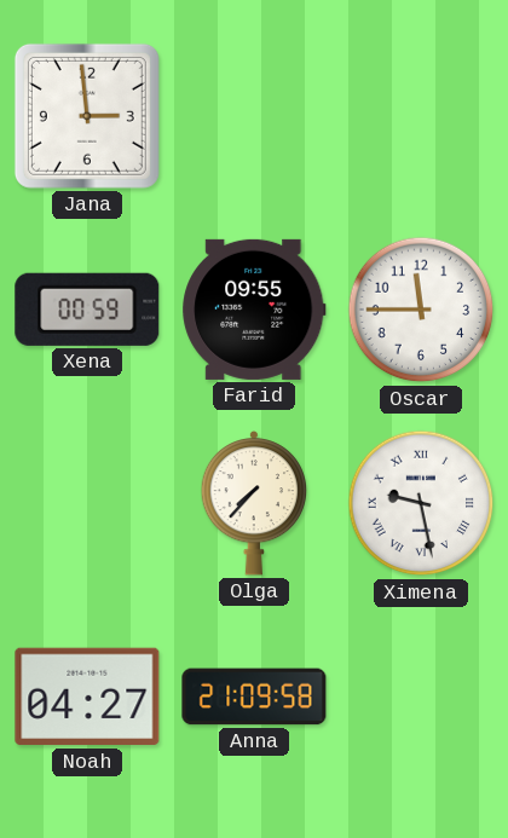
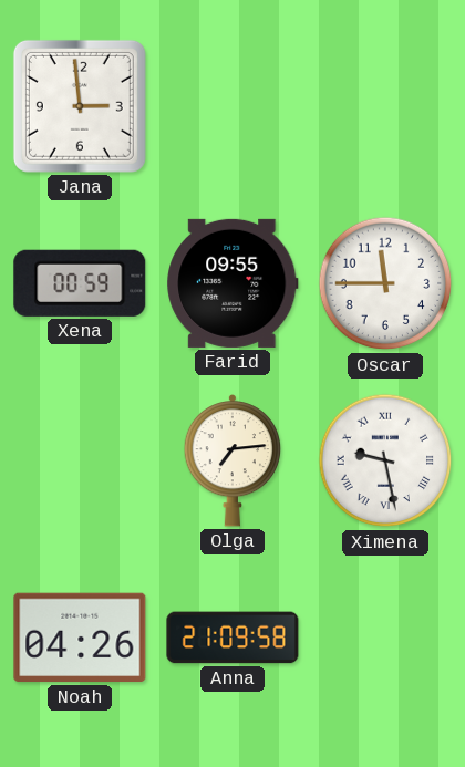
Olga: 7:37 -> 7:14
Noah: 04:27 -> 04:26
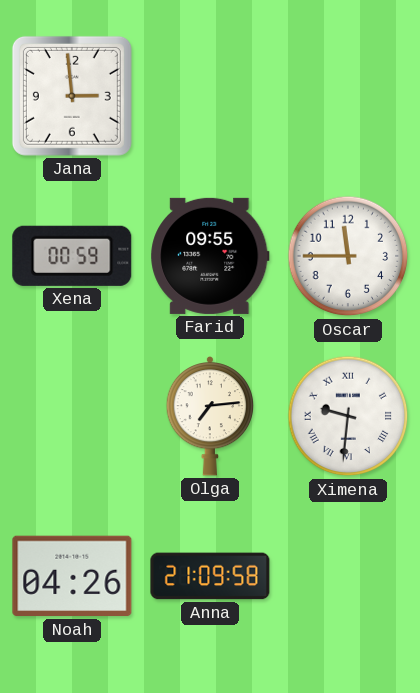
Ximena: 9:28 -> 9:31
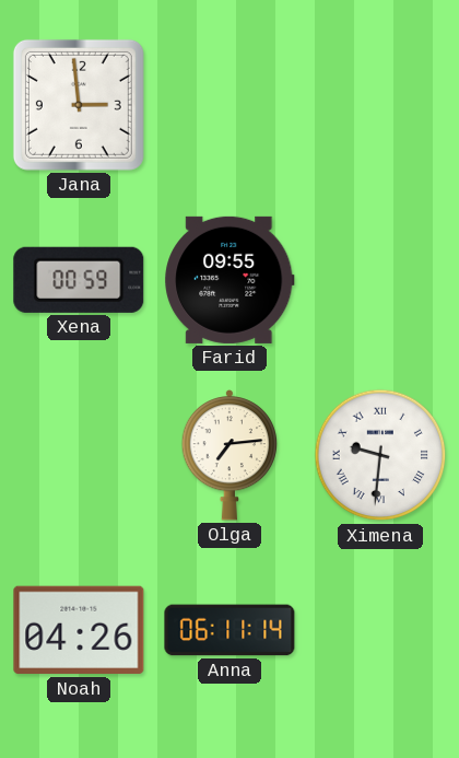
Oscar: 11:45 -> none
Anna: 21:09 -> 06:11
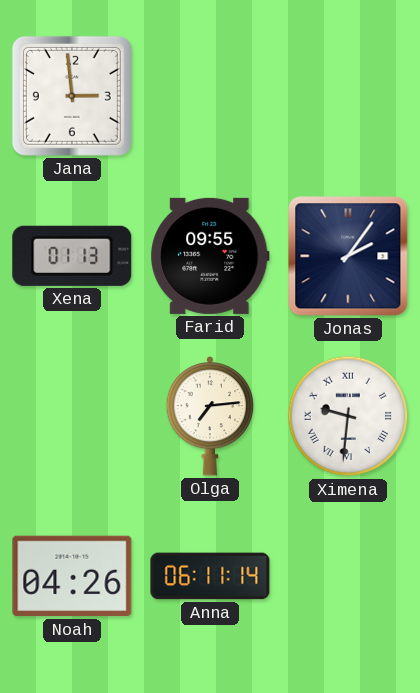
Xena: 00:59 -> 01:13
Jonas: none -> 2:06
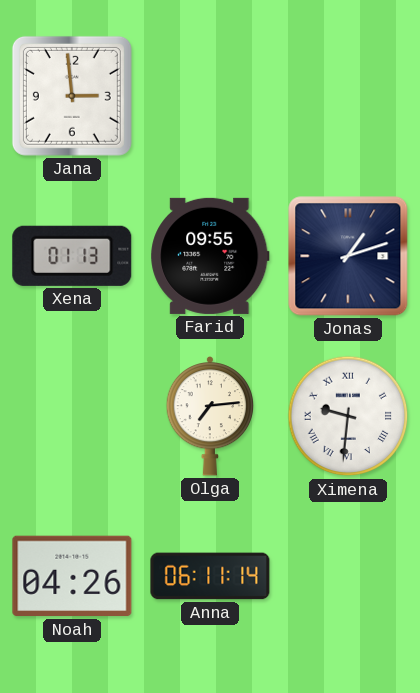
Jonas: 2:06 -> 1:12
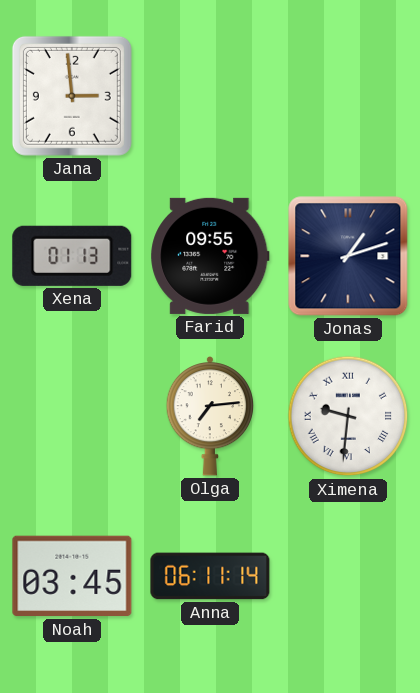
Noah: 04:26 -> 03:45
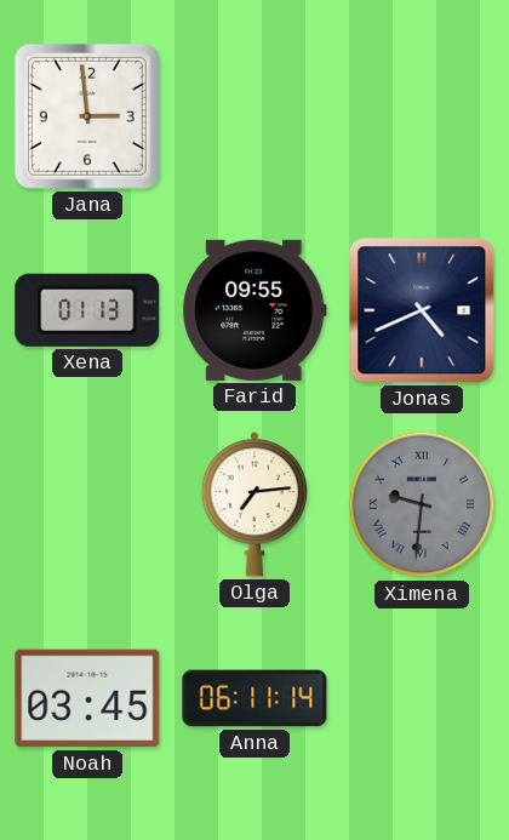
Jonas: 1:12 -> 4:41
Ximena dial: white -> grey
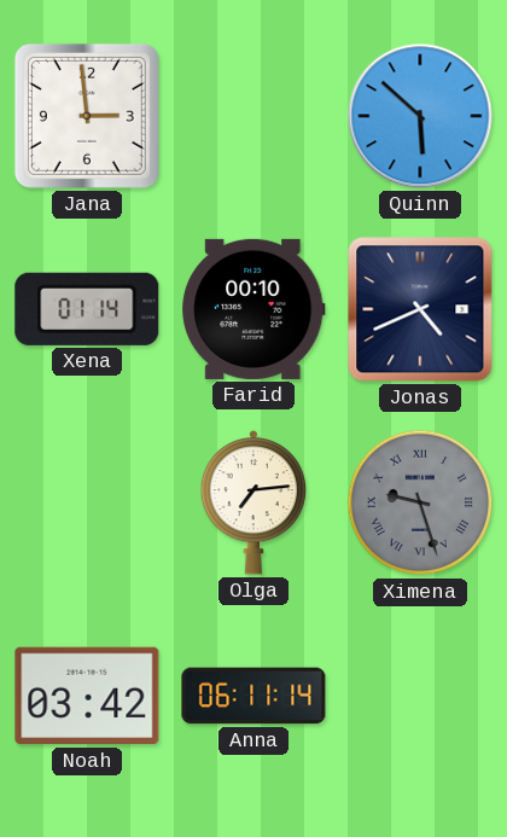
Quinn: none -> 5:52
Xena: 01:13 -> 01:14
Farid: 09:55 -> 00:10
Ximena: 9:31 -> 9:27
Noah: 03:45 -> 03:42
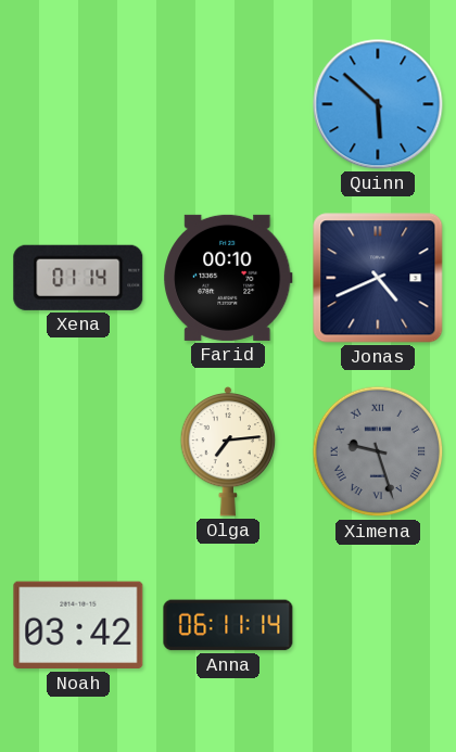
Jana: 2:59 -> none
